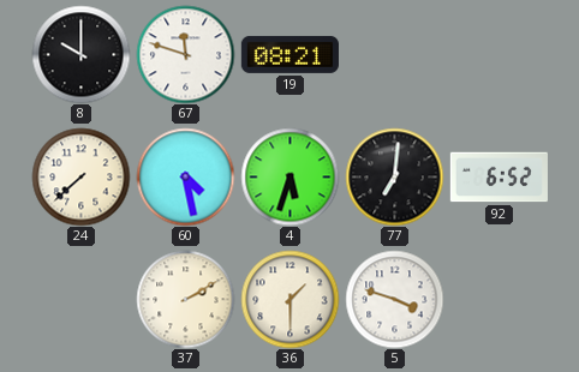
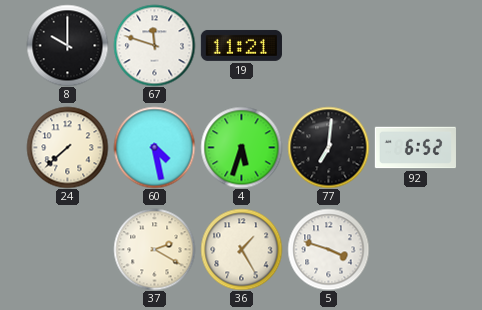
19: 08:21 -> 11:21
37: 2:10 -> 2:20
36: 1:30 -> 1:25
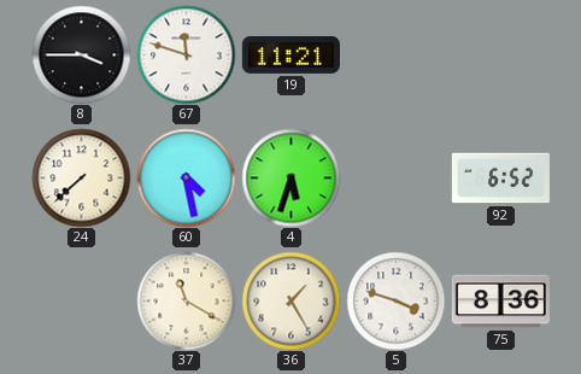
8: 10:00 -> 3:45
77: 7:01 -> none
37: 2:20 -> 11:20
75: none -> 8:36
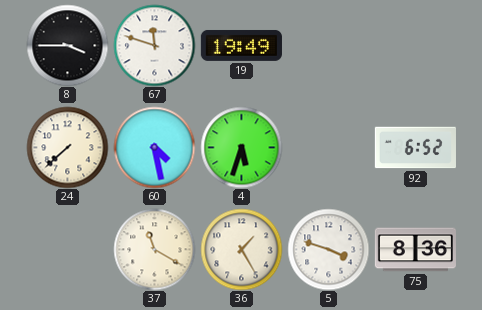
19: 11:21 -> 19:49
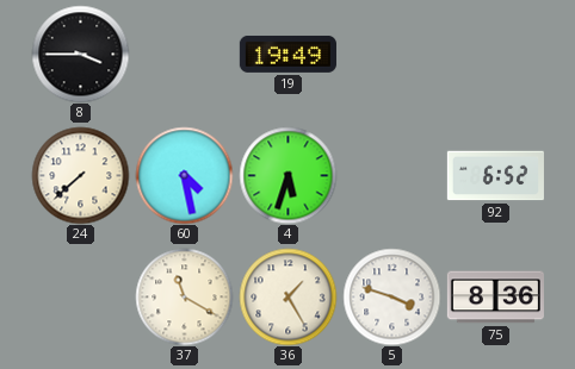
67: 11:48 -> none
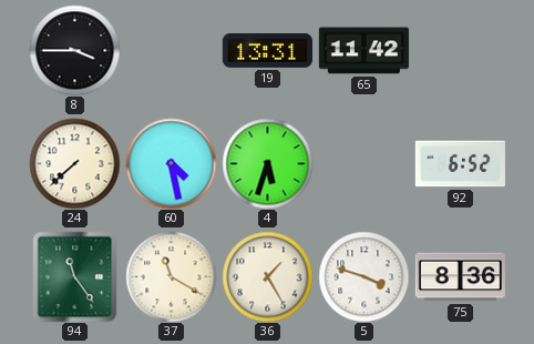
19: 19:49 -> 13:31
65: none -> 11:42
94: none -> 11:24
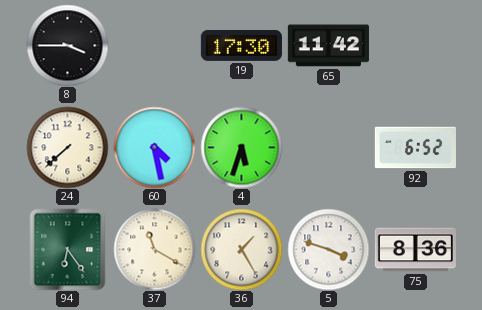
19: 13:31 -> 17:30
94: 11:24 -> 6:24
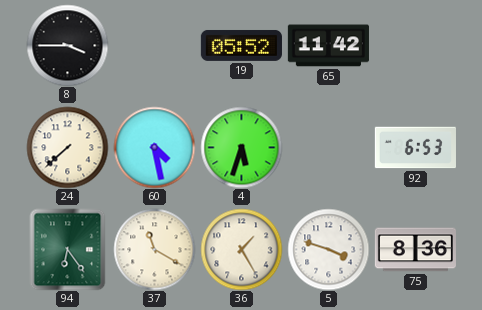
19: 17:30 -> 05:52
92: 6:52 -> 6:53
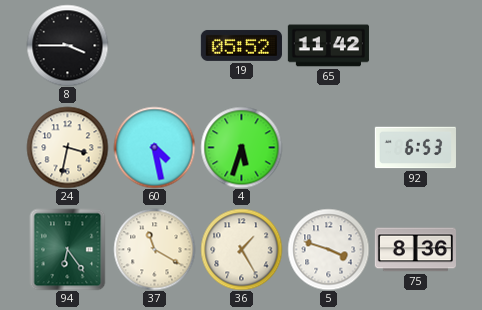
24: 7:38 -> 3:32
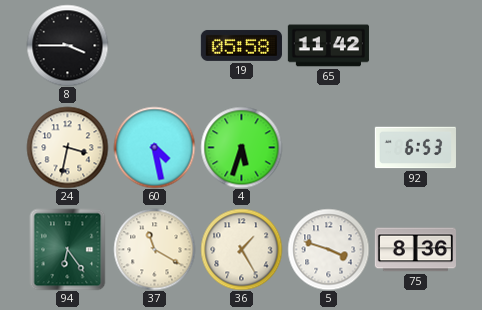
19: 05:52 -> 05:58
